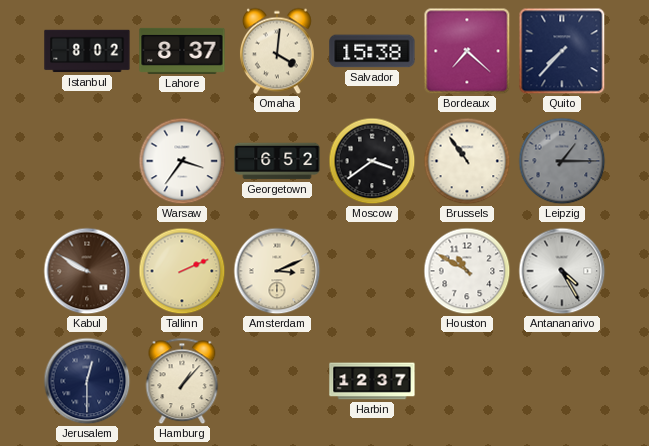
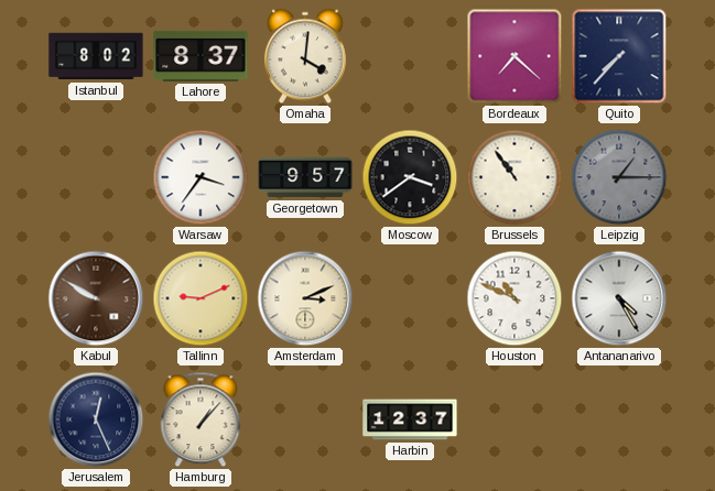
Salvador: 15:38 -> none
Georgetown: 6:52 -> 9:57
Tallinn: 2:11 -> 9:11
Houston: 10:50 -> 10:49
Jerusalem: 12:30 -> 12:26
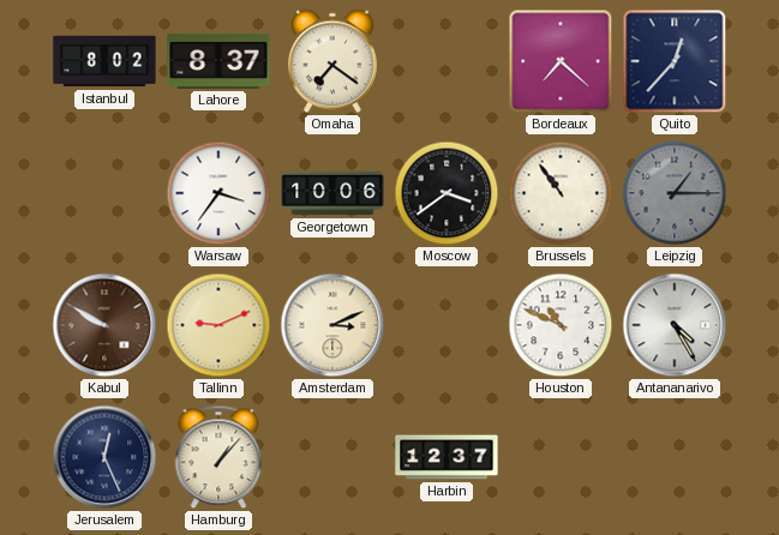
Omaha: 4:01 -> 7:21
Quito: 7:37 -> 12:37
Georgetown: 9:57 -> 10:06
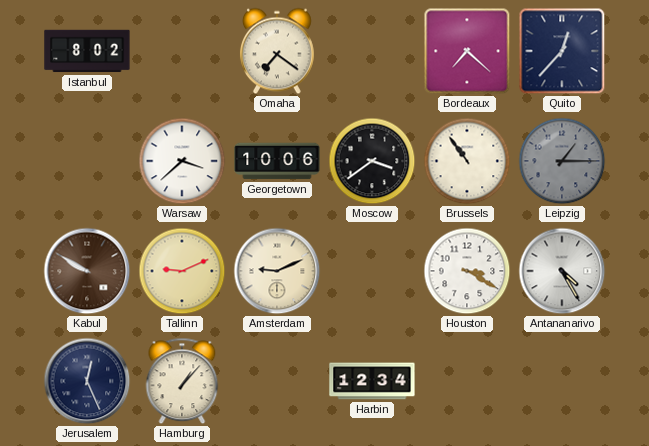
Lahore: 8:37 -> none
Warsaw: 3:36 -> 3:38
Amsterdam: 3:11 -> 9:11
Houston: 10:49 -> 3:20
Harbin: 12:37 -> 12:34
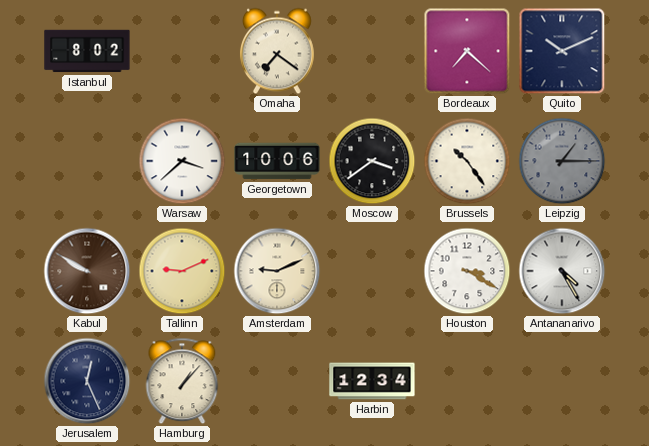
Quito: 12:37 -> 10:11
Brussels: 10:54 -> 10:24
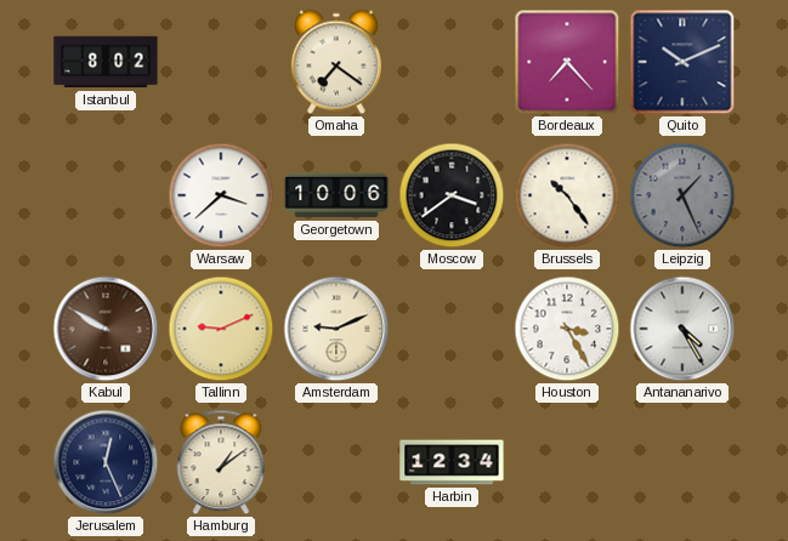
Bordeaux: 7:22 -> 7:23
Leipzig: 1:15 -> 1:26
Houston: 3:20 -> 3:25
Hamburg: 1:07 -> 1:09
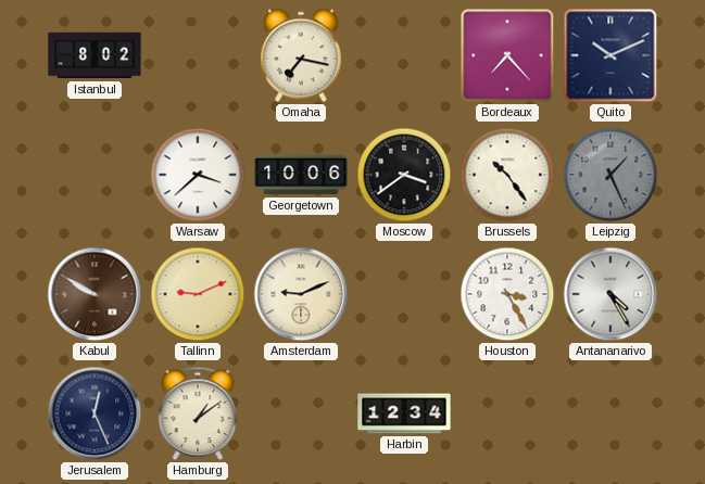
Omaha: 7:21 -> 7:17
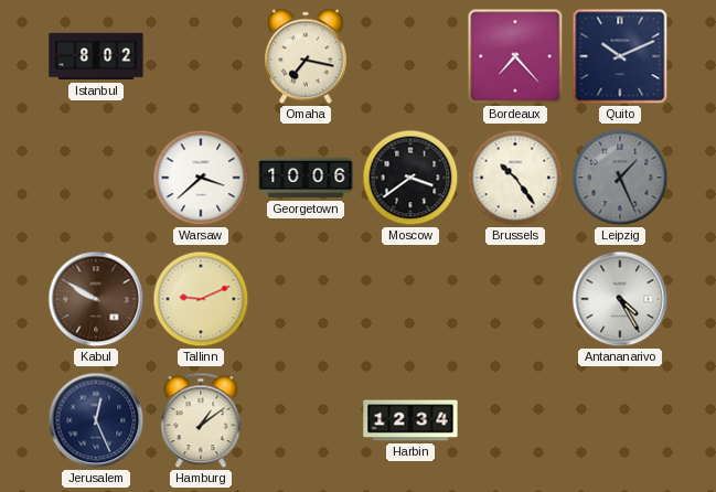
Amsterdam: 9:11 -> none
Houston: 3:25 -> none
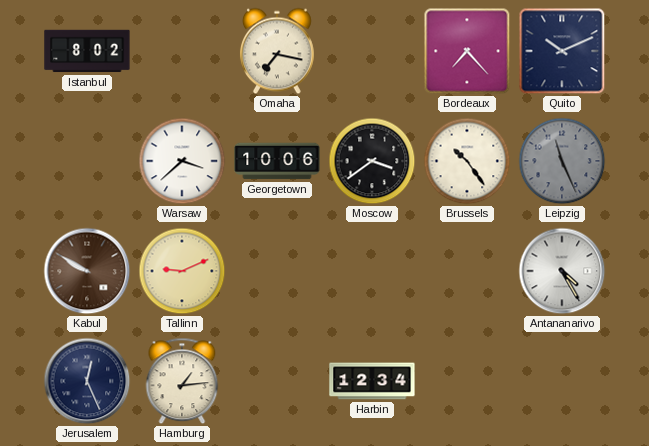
Leipzig: 1:26 -> 11:26
Hamburg: 1:09 -> 1:14
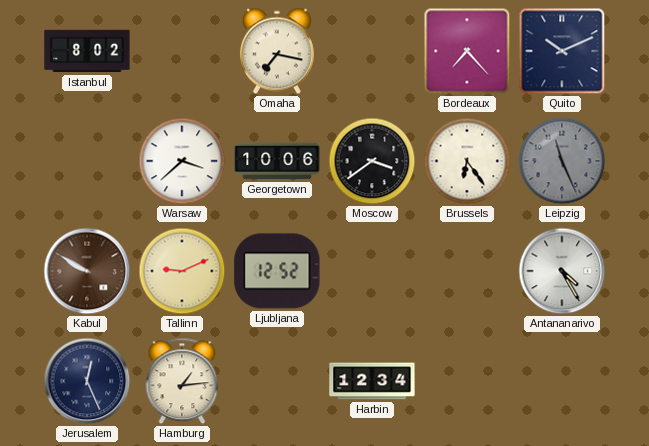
Brussels: 10:24 -> 6:24
Ljubljana: none -> 12:52
